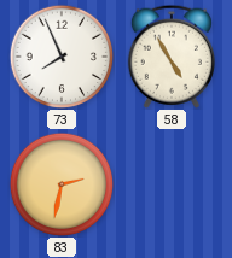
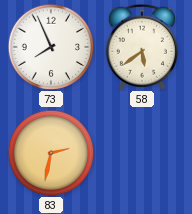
58: 4:55 -> 5:39
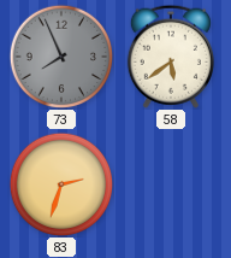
73 dial: white -> grey
83: 2:32 -> 2:33
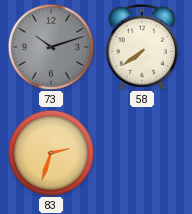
73: 7:56 -> 10:12
58: 5:39 -> 7:39
